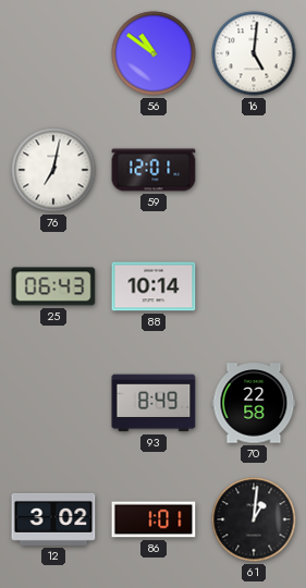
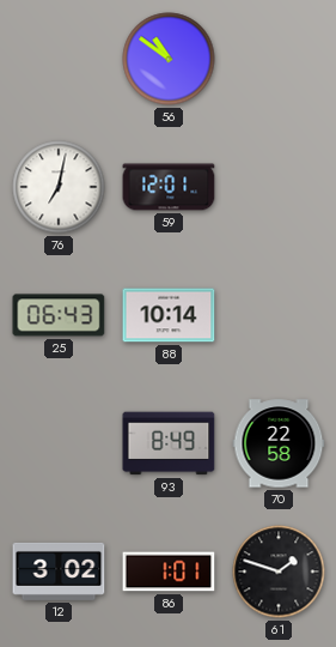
16: 5:01 -> none
61: 1:01 -> 1:48
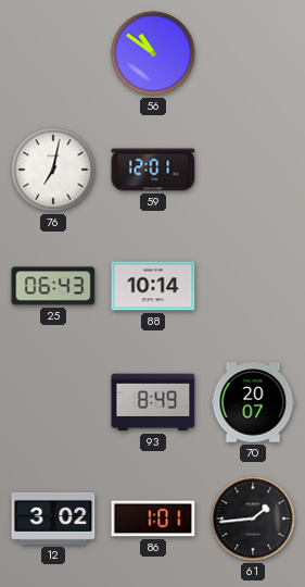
70: 22:58 -> 20:07
61: 1:48 -> 1:44
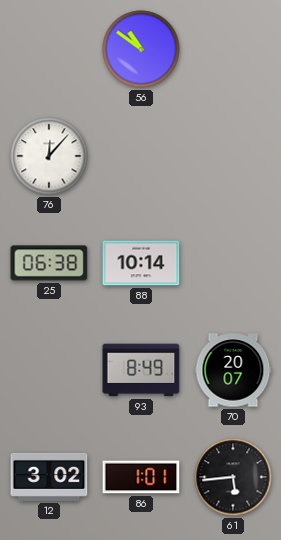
76: 7:02 -> 12:07
59: 12:01 -> none
25: 06:43 -> 06:38
61: 1:44 -> 5:44
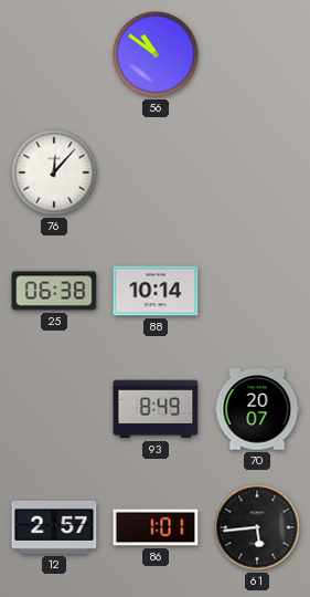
12: 3:02 -> 2:57
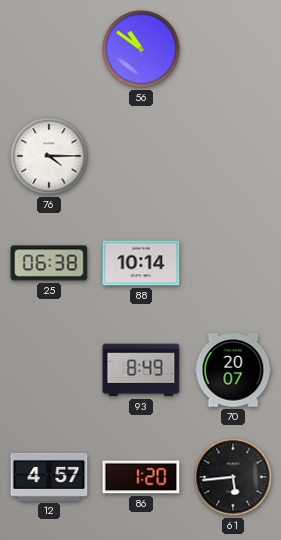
76: 12:07 -> 4:15
12: 2:57 -> 4:57
86: 1:01 -> 1:20
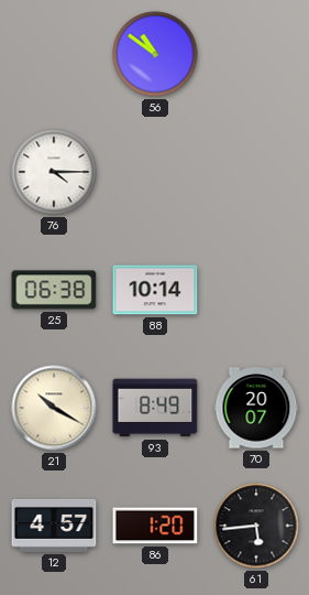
21: none -> 10:20
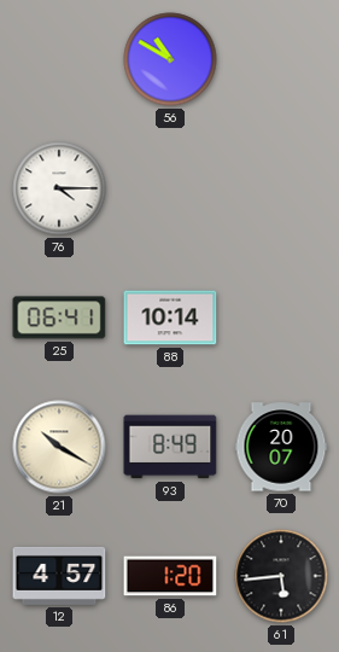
56: 10:51 -> 10:50
25: 06:38 -> 06:41
